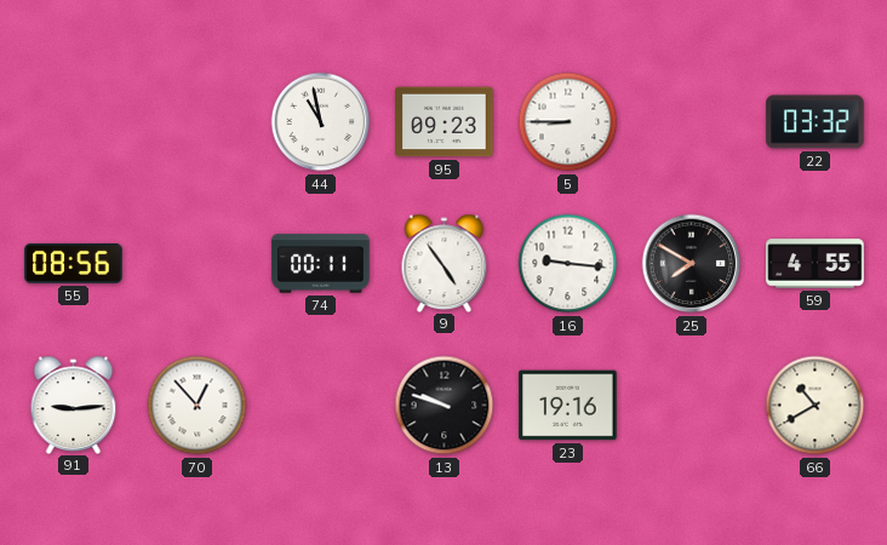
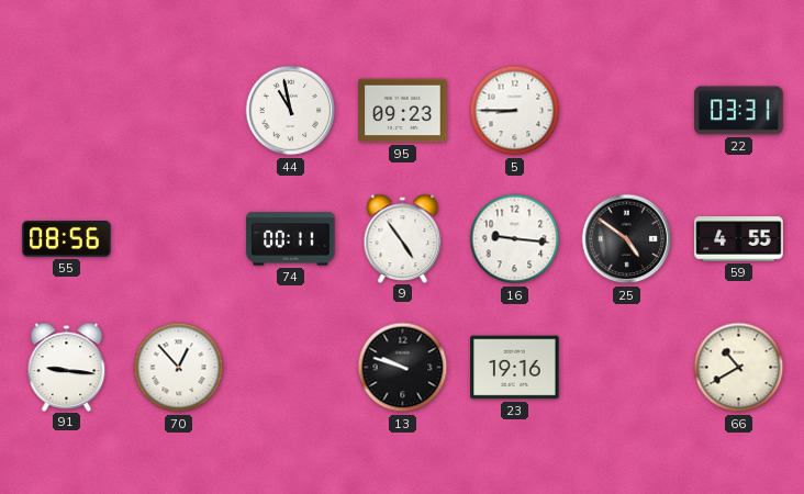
22: 03:32 -> 03:31
25: 7:50 -> 4:51
91: 9:14 -> 9:16
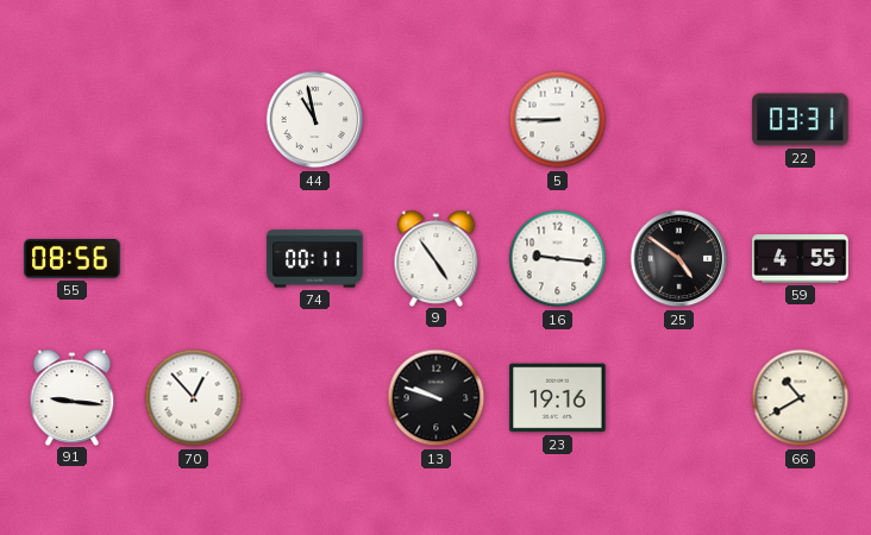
95: 09:23 -> none
